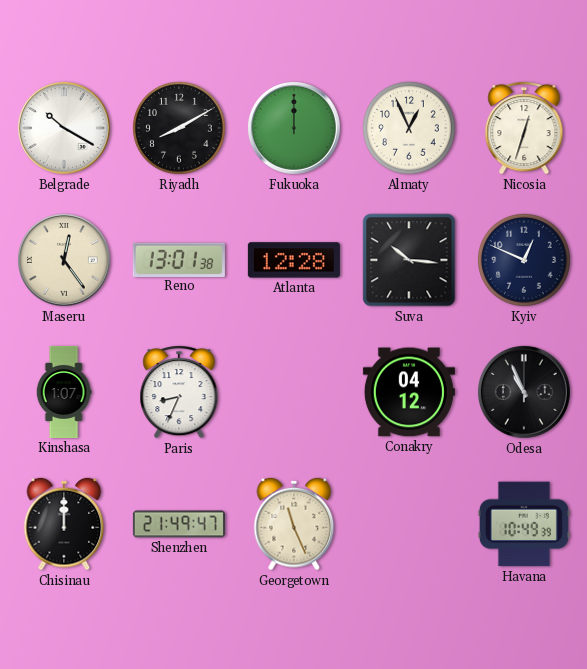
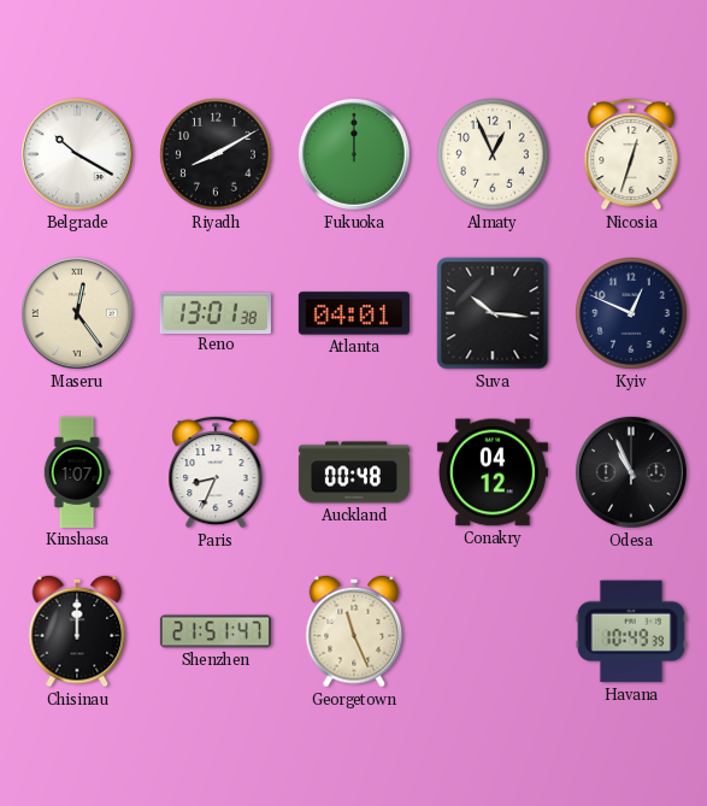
Atlanta: 12:28 -> 04:01
Auckland: none -> 00:48
Shenzhen: 21:49 -> 21:51
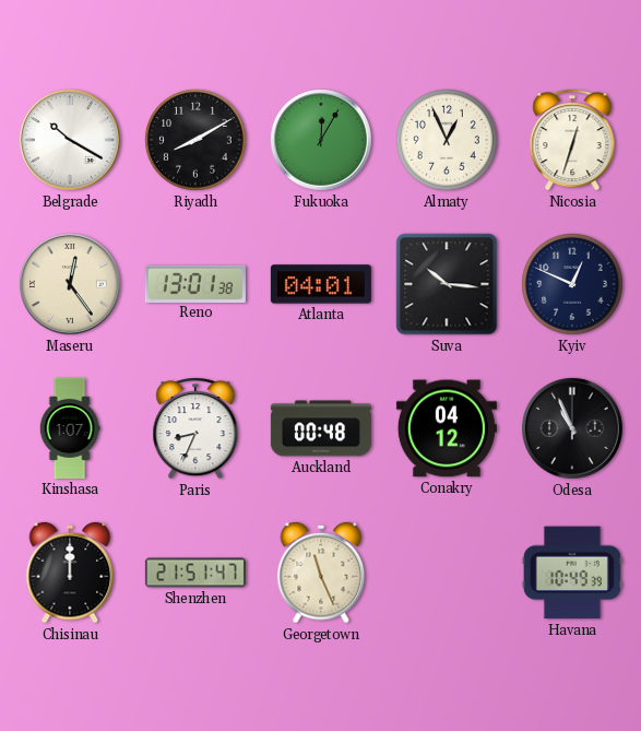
Fukuoka: 12:00 -> 12:05
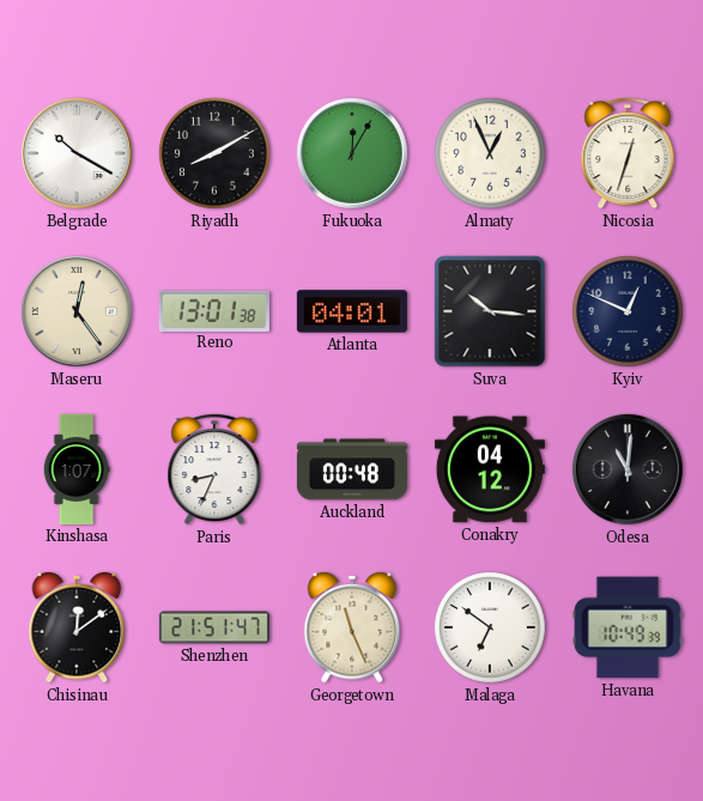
Odesa: 10:56 -> 11:01
Chisinau: 12:00 -> 12:09
Malaga: none -> 6:51
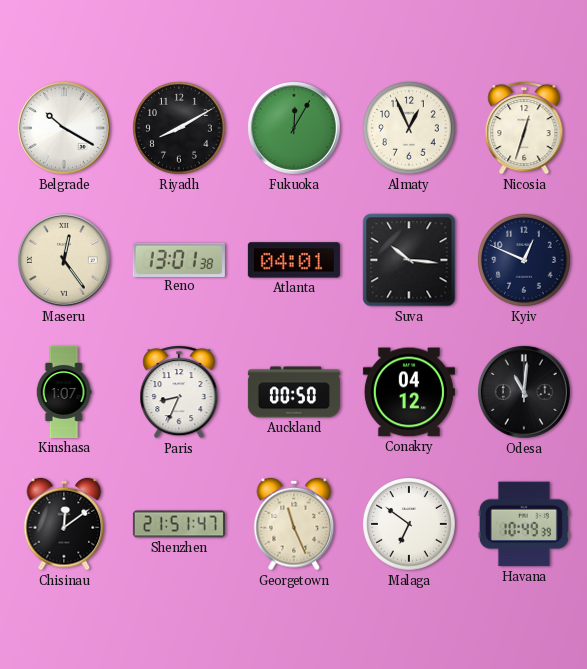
Auckland: 00:48 -> 00:50
